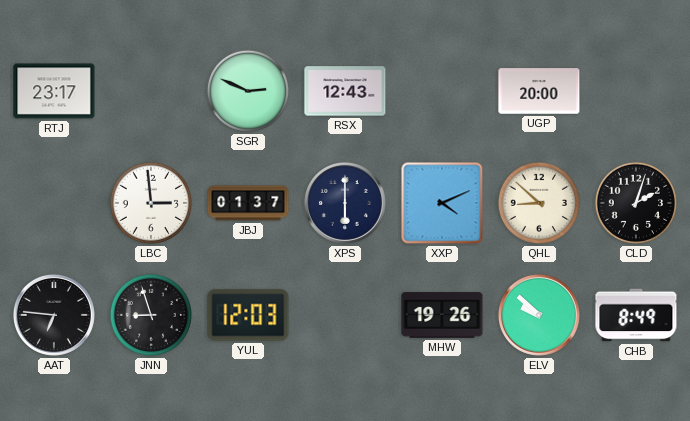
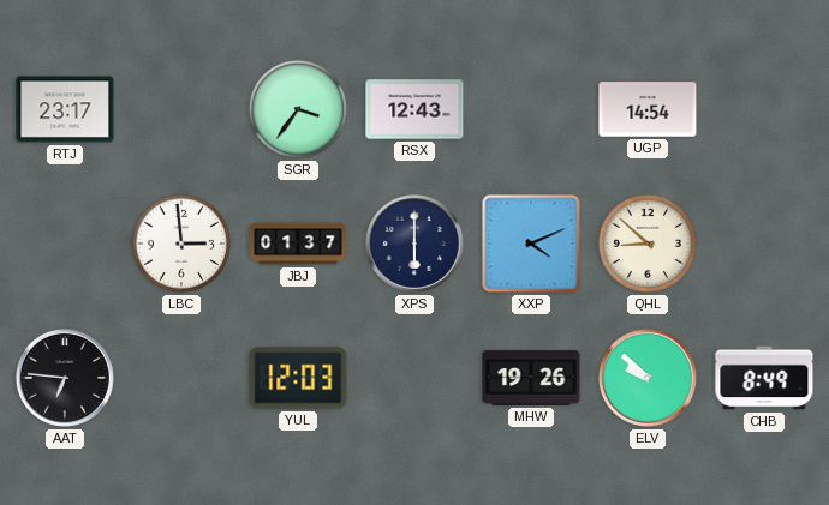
SGR: 2:49 -> 3:36
UGP: 20:00 -> 14:54
CLD: 2:03 -> none
JNN: 8:57 -> none
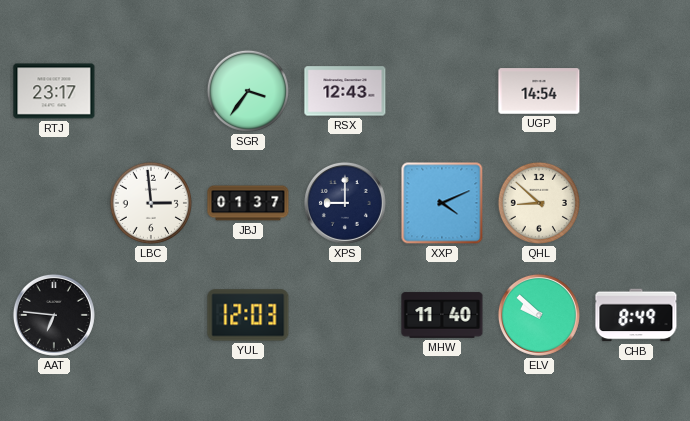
XPS: 6:00 -> 9:00
MHW: 19:26 -> 11:40
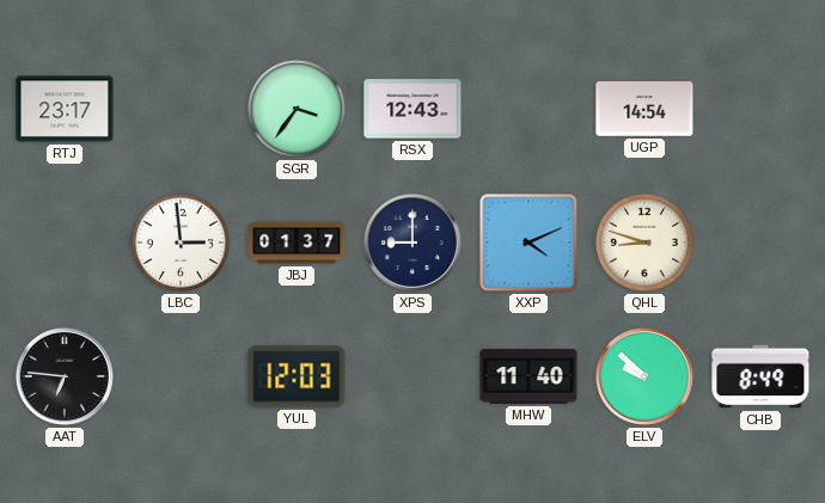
QHL: 8:52 -> 8:48
